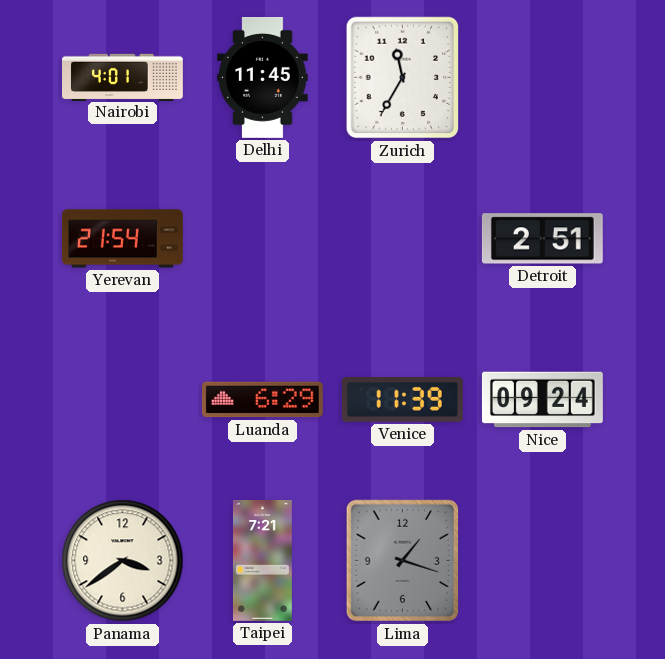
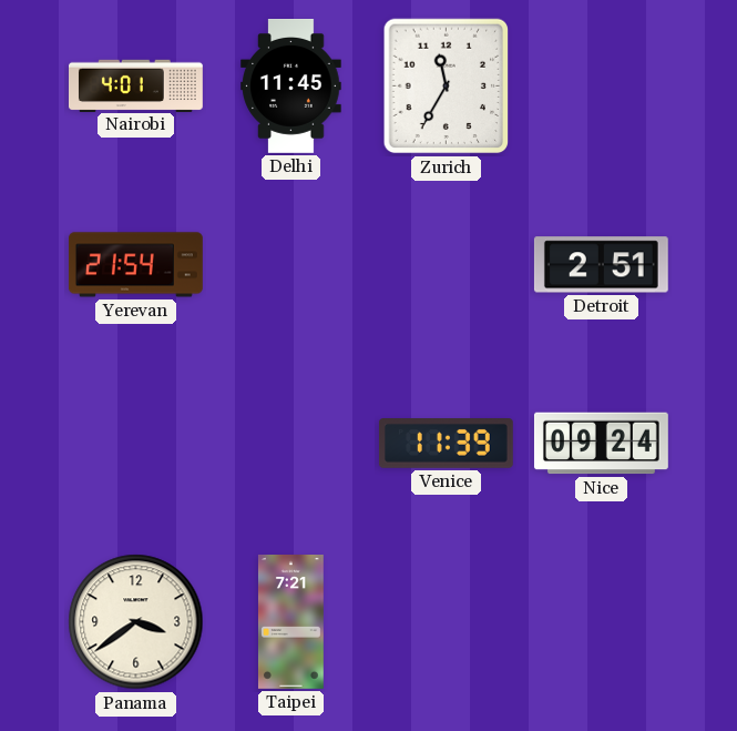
Luanda: 6:29 -> none
Lima: 1:18 -> none
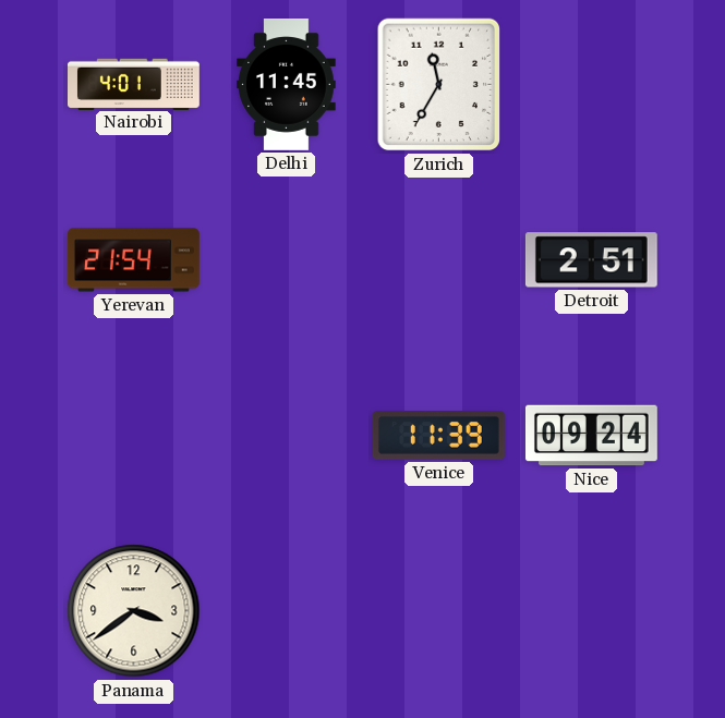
Taipei: 7:21 -> none
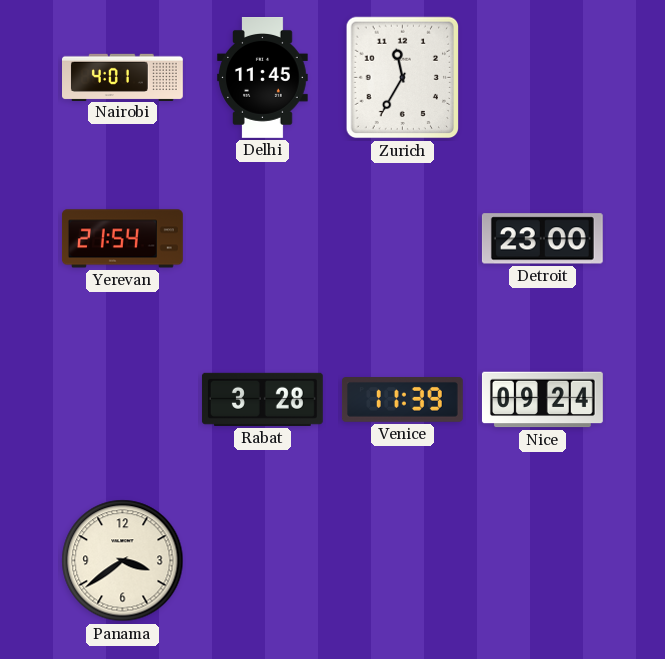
Detroit: 2:51 -> 23:00
Rabat: none -> 3:28
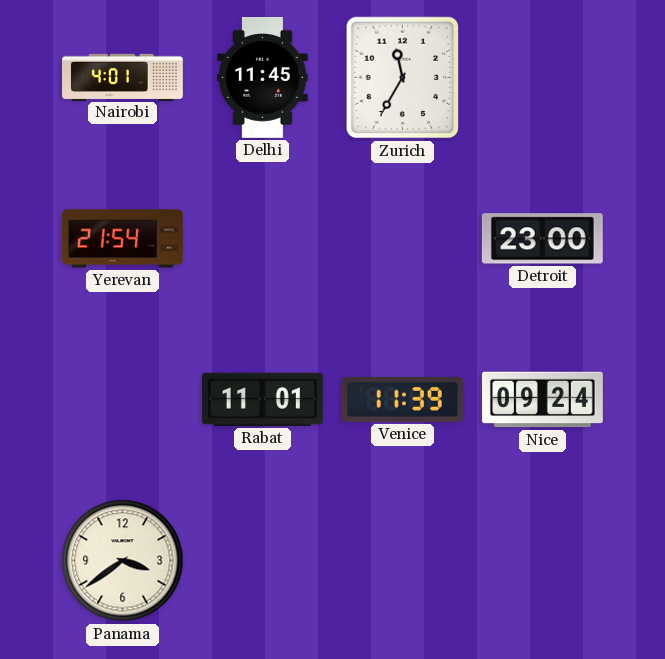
Rabat: 3:28 -> 11:01
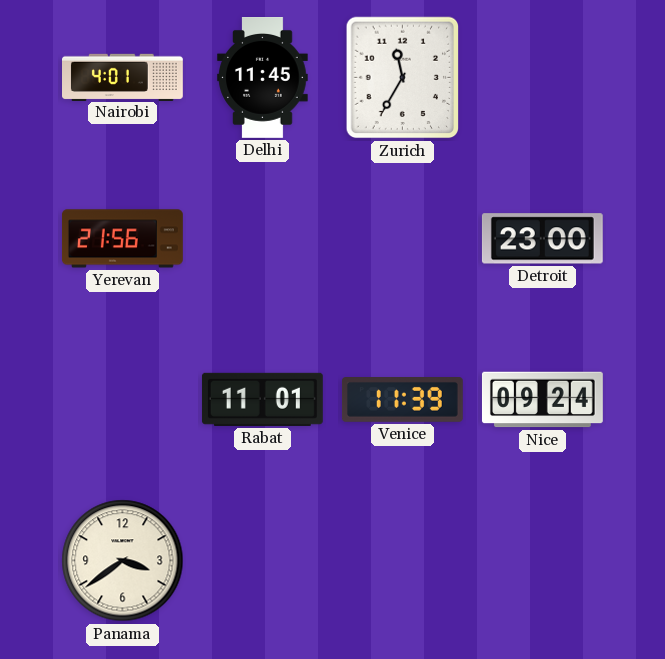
Yerevan: 21:54 -> 21:56
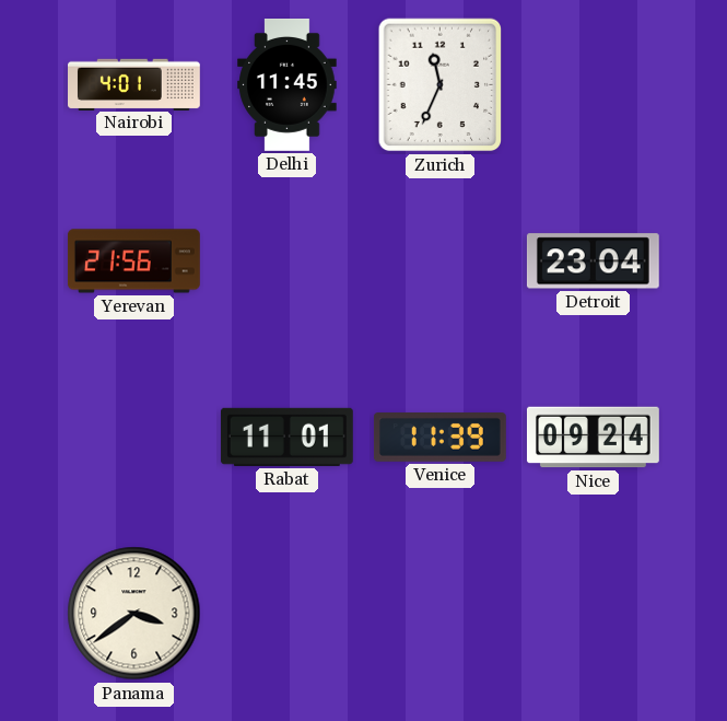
Zurich: 11:35 -> 11:34
Detroit: 23:00 -> 23:04
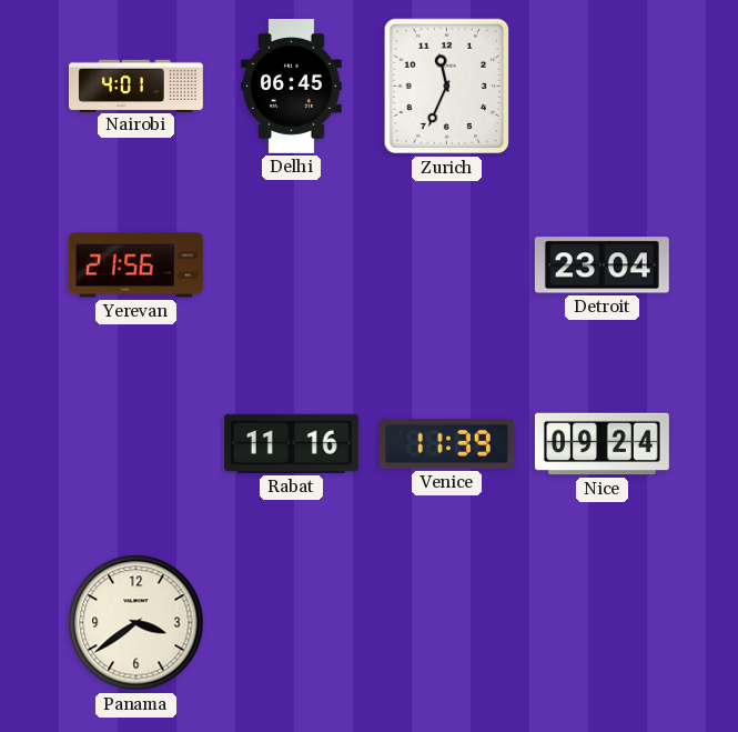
Delhi: 11:45 -> 06:45
Rabat: 11:01 -> 11:16
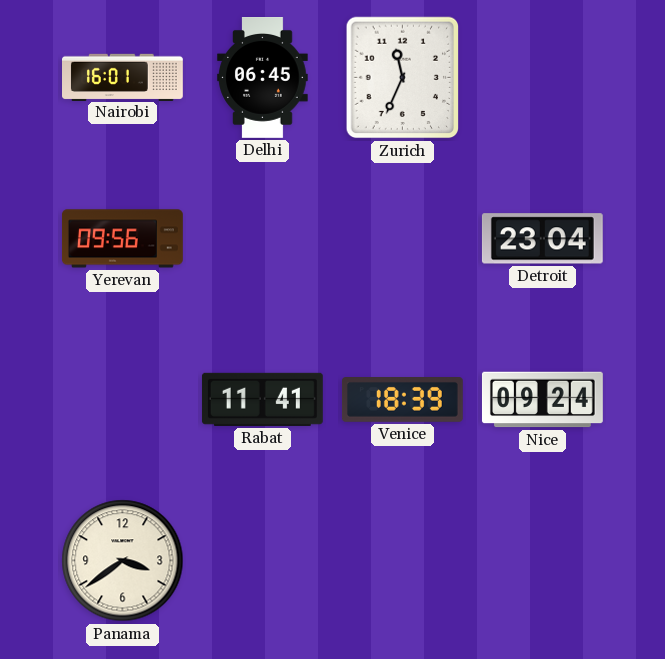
Nairobi: 4:01 -> 16:01
Yerevan: 21:56 -> 09:56
Rabat: 11:16 -> 11:41
Venice: 11:39 -> 18:39
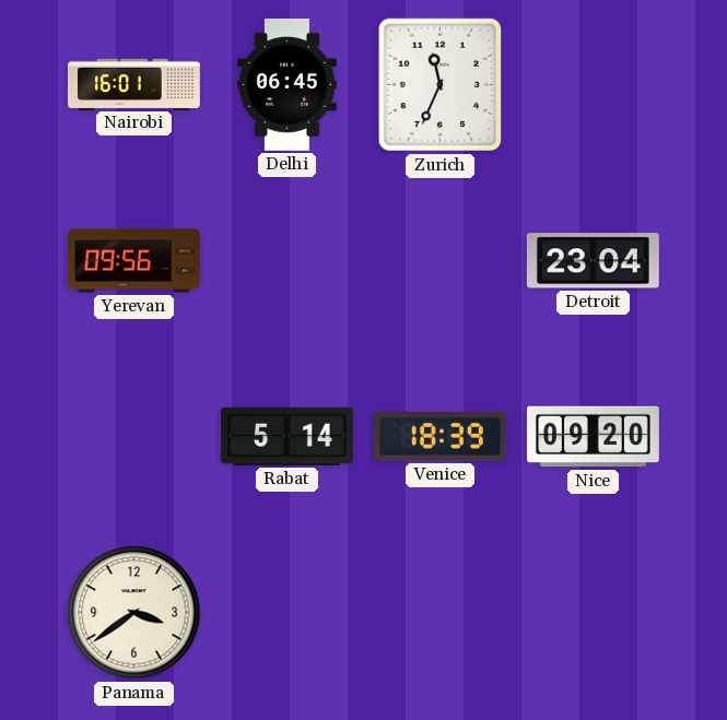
Rabat: 11:41 -> 5:14
Nice: 09:24 -> 09:20
